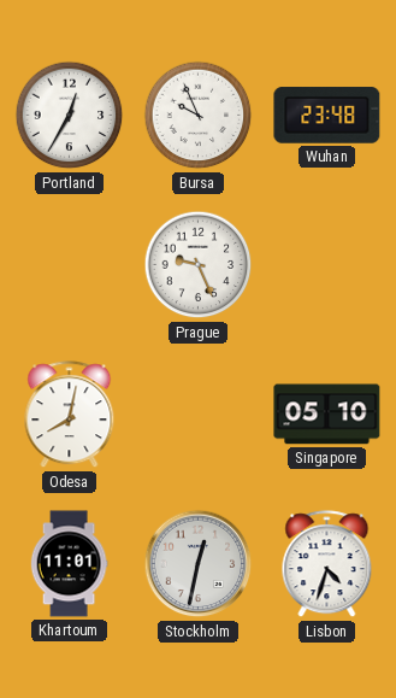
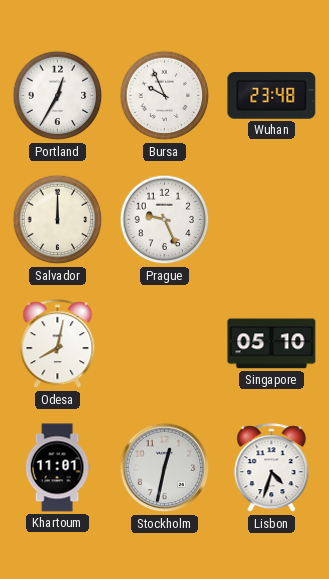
Salvador: none -> 12:00
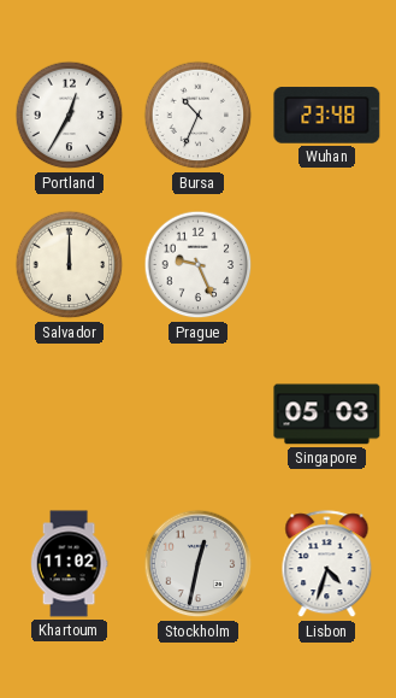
Bursa: 9:56 -> 10:34
Odesa: 8:02 -> none
Singapore: 05:10 -> 05:03
Khartoum: 11:01 -> 11:02
